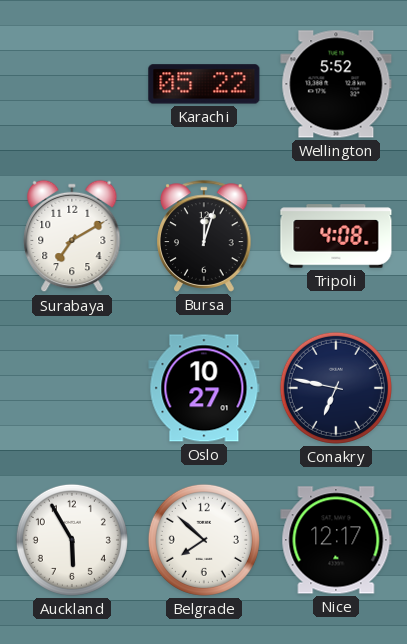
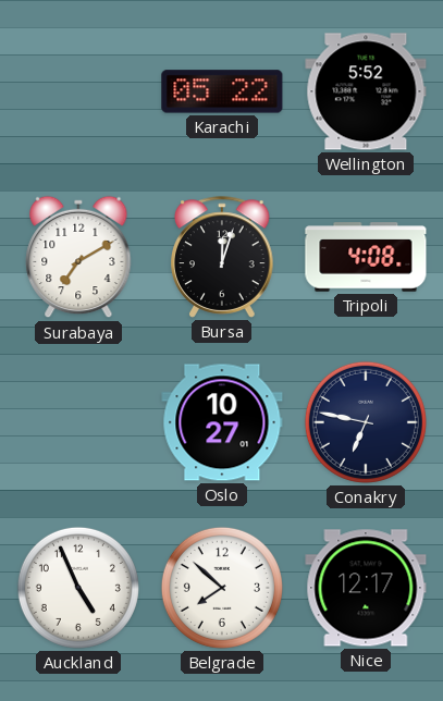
Auckland: 5:55 -> 4:56
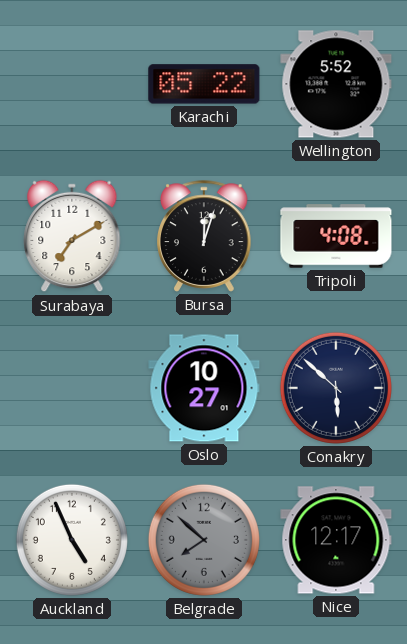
Conakry: 6:47 -> 5:52
Belgrade dial: white -> grey
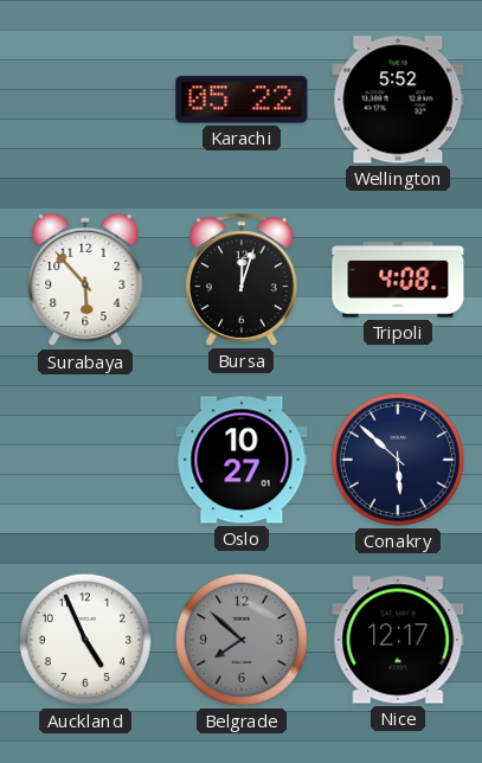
Surabaya: 7:10 -> 5:53
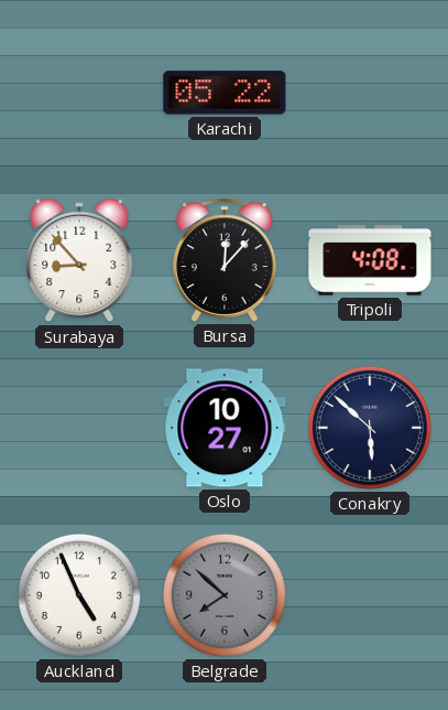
Wellington: 5:52 -> none
Surabaya: 5:53 -> 8:53
Bursa: 12:03 -> 12:07
Nice: 12:17 -> none
